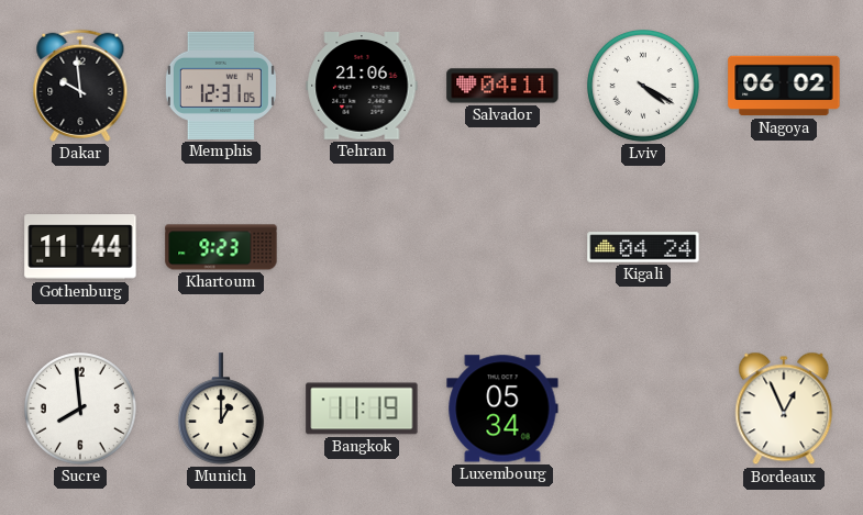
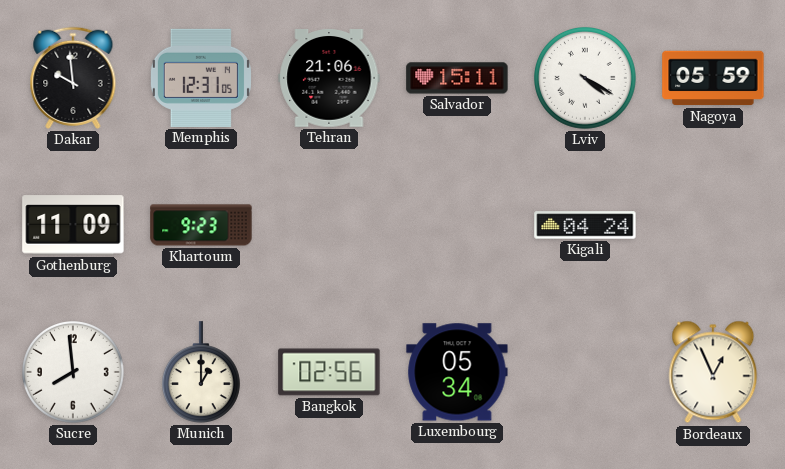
Salvador: 04:11 -> 15:11
Nagoya: 06:02 -> 05:59
Gothenburg: 11:44 -> 11:09
Bangkok: 11:19 -> 02:56
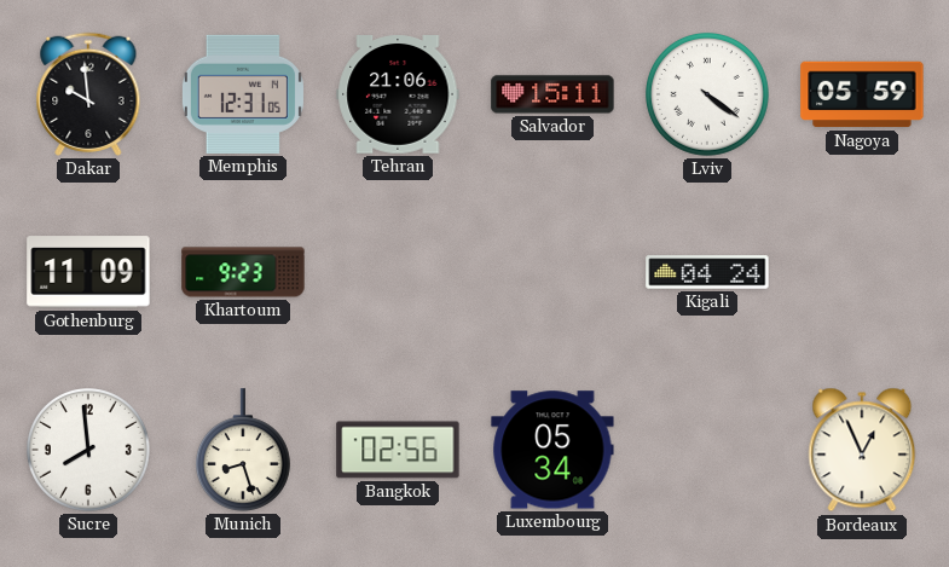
Lviv: 4:20 -> 4:21
Munich: 1:00 -> 8:27
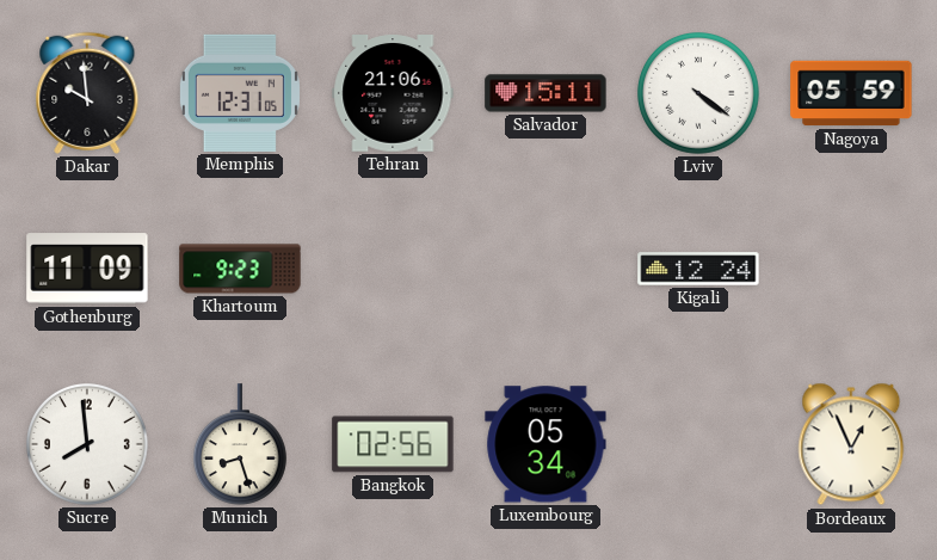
Kigali: 04:24 -> 12:24
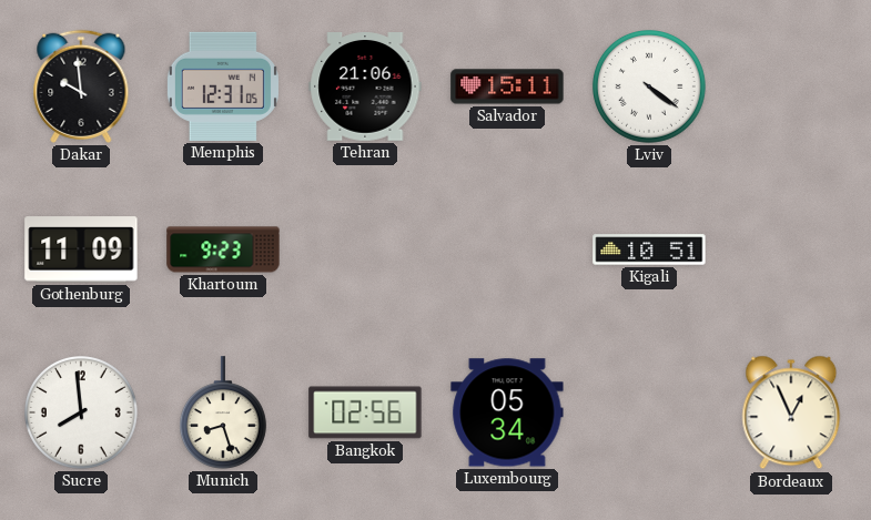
Nagoya: 05:59 -> none
Kigali: 12:24 -> 10:51
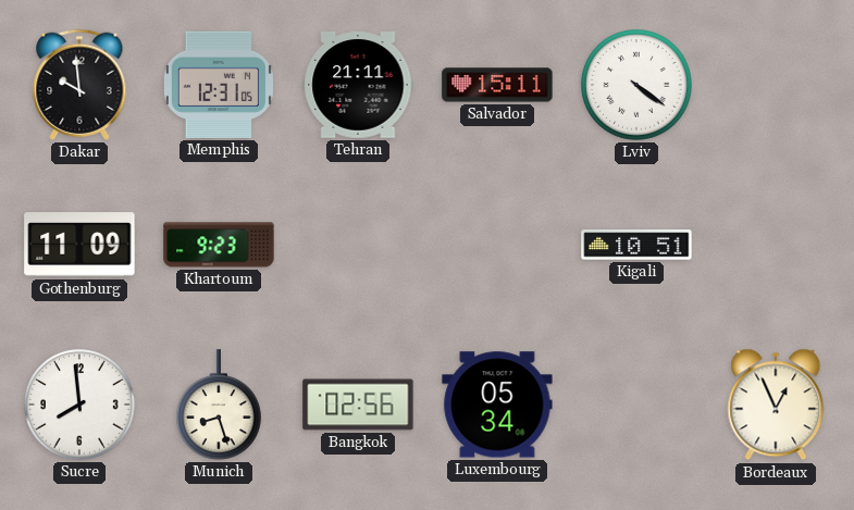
Tehran: 21:06 -> 21:11
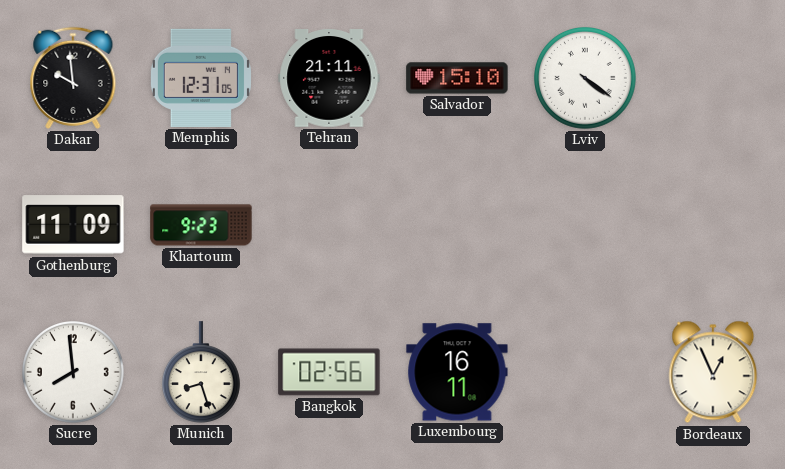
Salvador: 15:11 -> 15:10
Kigali: 10:51 -> none
Luxembourg: 05:34 -> 16:11
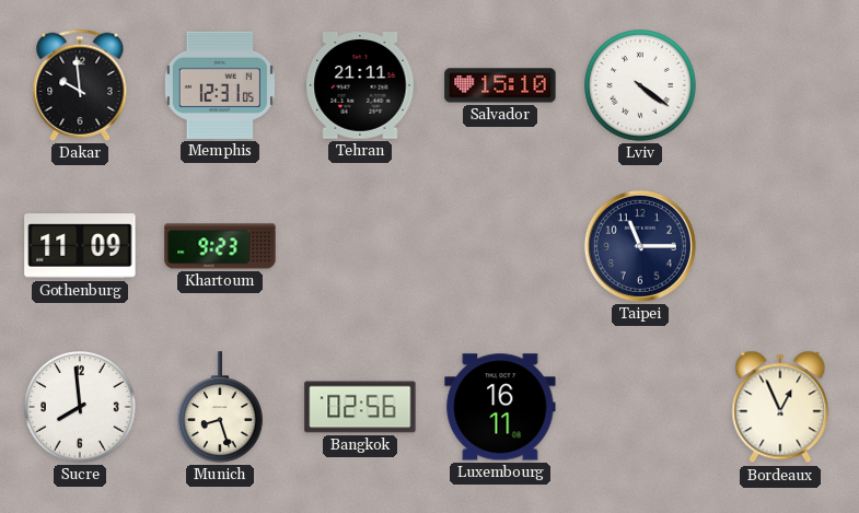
Taipei: none -> 11:15
